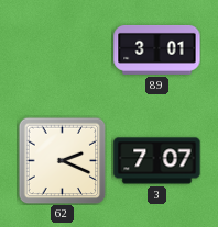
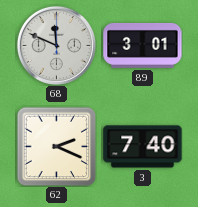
68: none -> 11:49
3: 7:07 -> 7:40
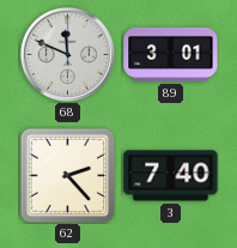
62: 2:19 -> 2:23
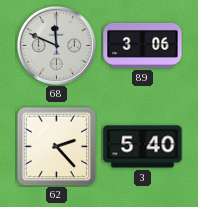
89: 3:01 -> 3:06
3: 7:40 -> 5:40
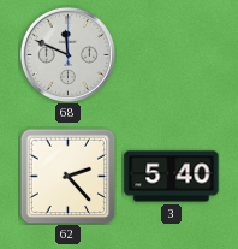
89: 3:06 -> none
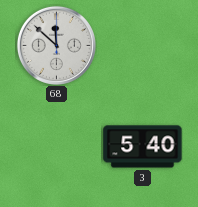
68: 11:49 -> 11:52
62: 2:23 -> none
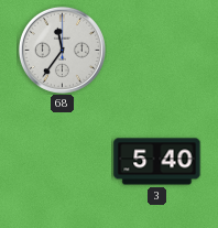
68: 11:52 -> 11:36
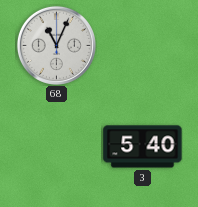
68: 11:36 -> 11:04
